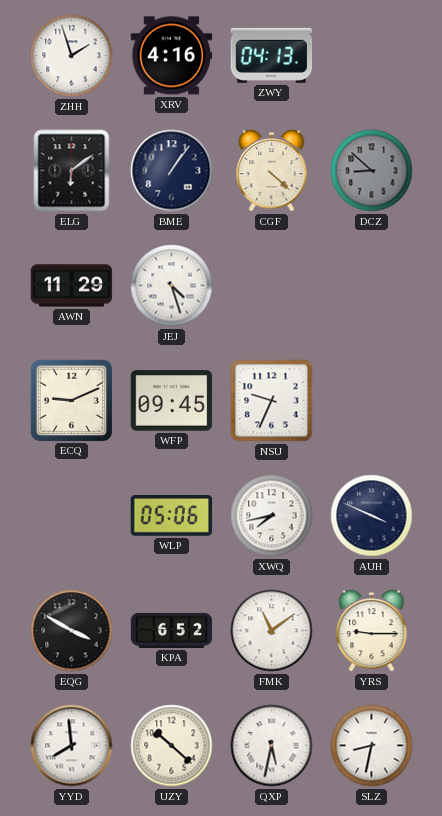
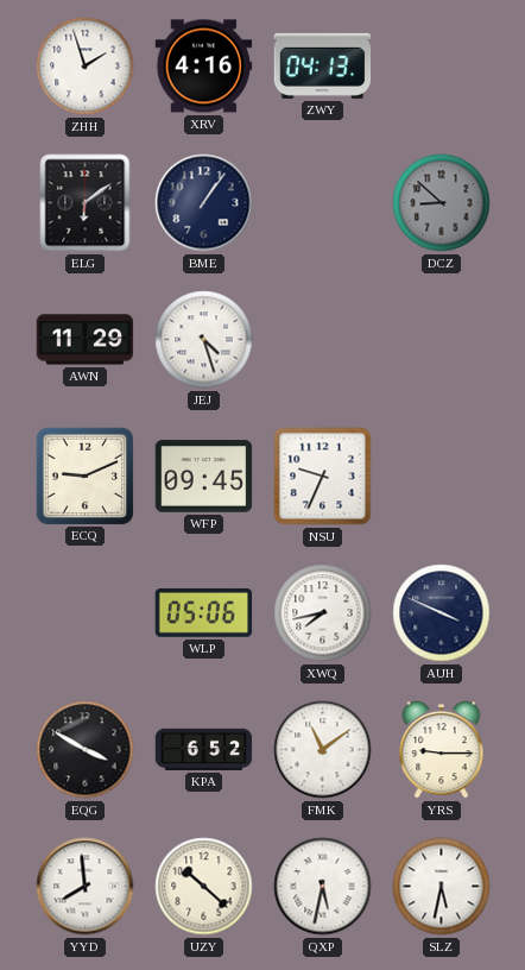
CGF: 4:22 -> none
SLZ: 8:32 -> 5:32
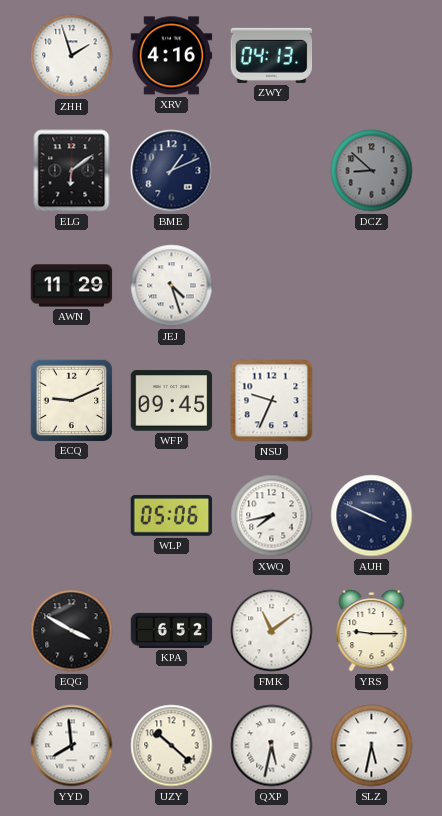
BME: 1:06 -> 1:11
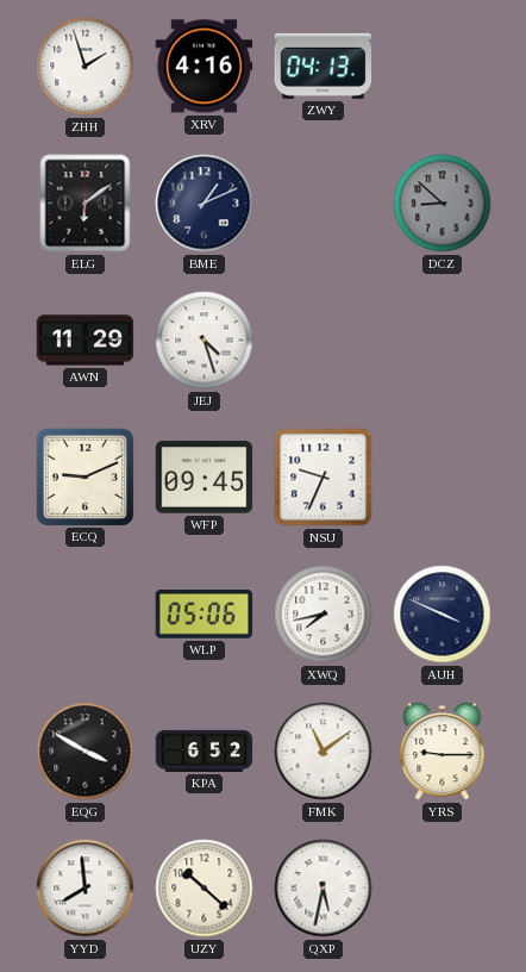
SLZ: 5:32 -> none
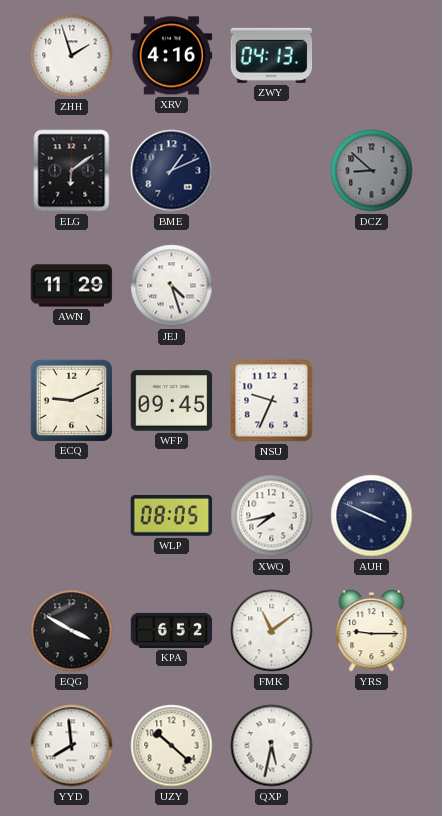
WLP: 05:06 -> 08:05
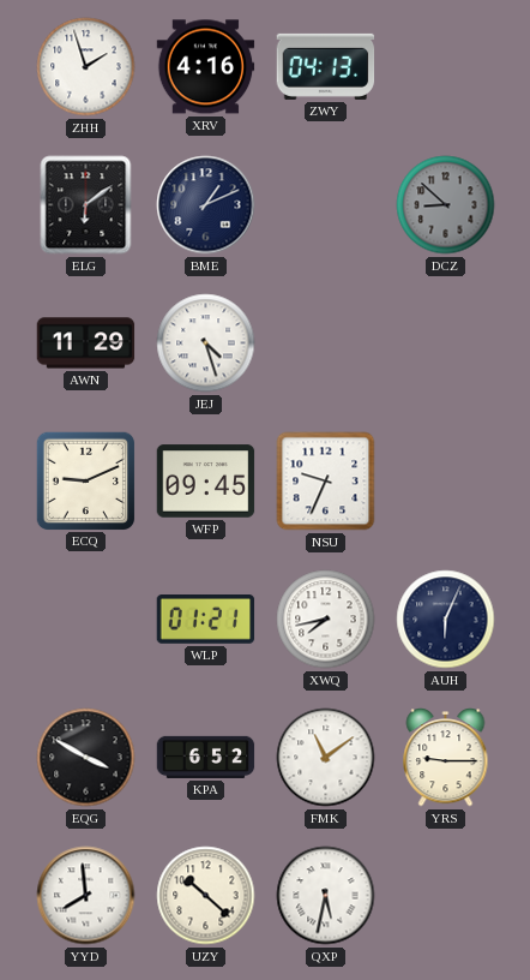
WLP: 08:05 -> 01:21
AUH: 3:49 -> 6:04
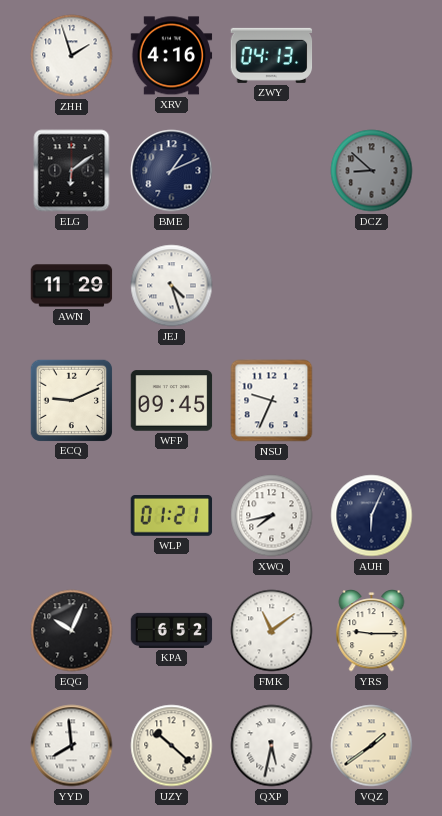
EQG: 3:50 -> 10:04
VQZ: none -> 1:39
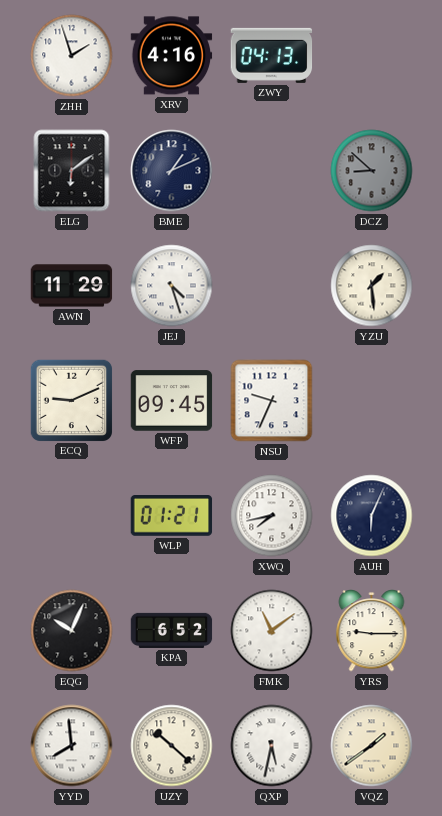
YZU: none -> 1:29
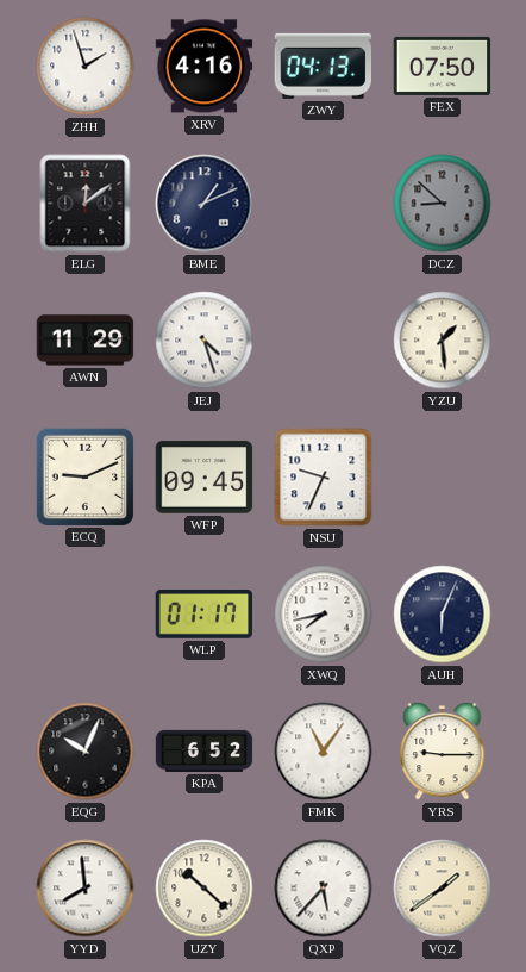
FEX: none -> 07:50
ELG: 6:09 -> 12:09
WLP: 01:21 -> 01:17
FMK: 11:09 -> 11:06
QXP: 5:32 -> 5:37
